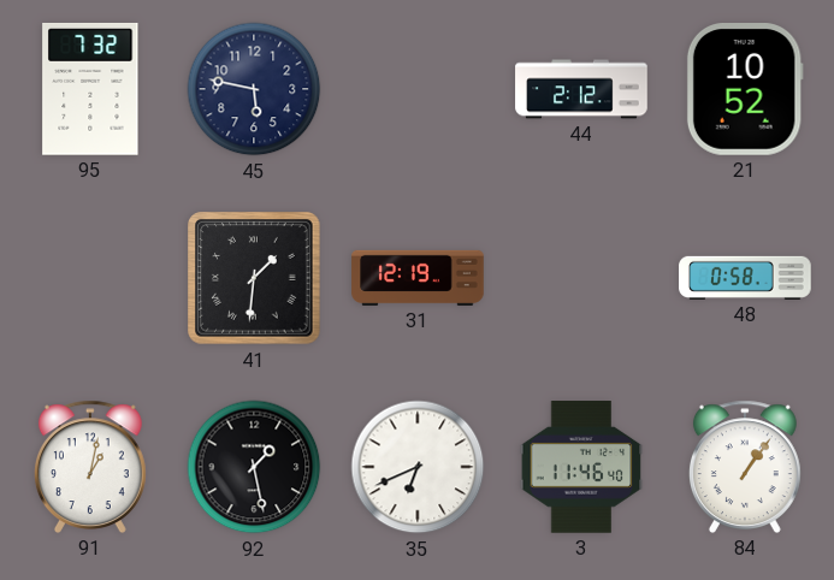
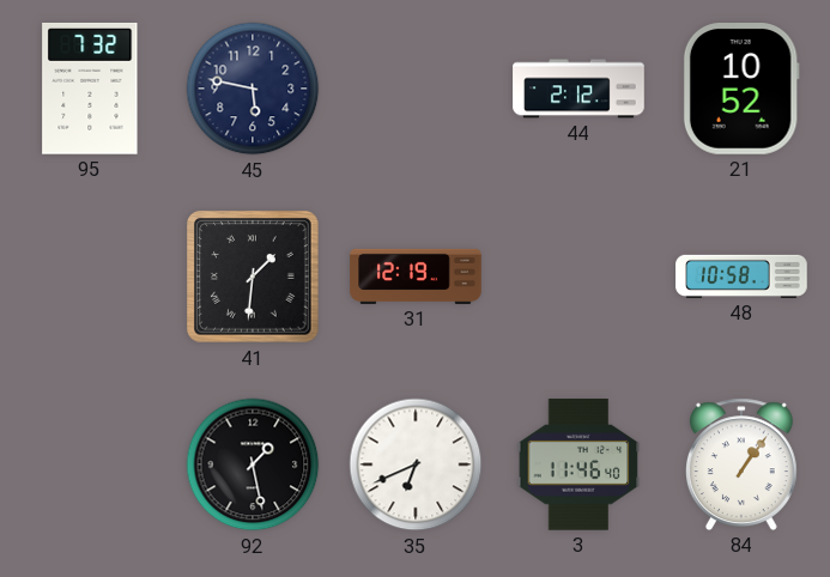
48: 0:58 -> 10:58
91: 1:02 -> none
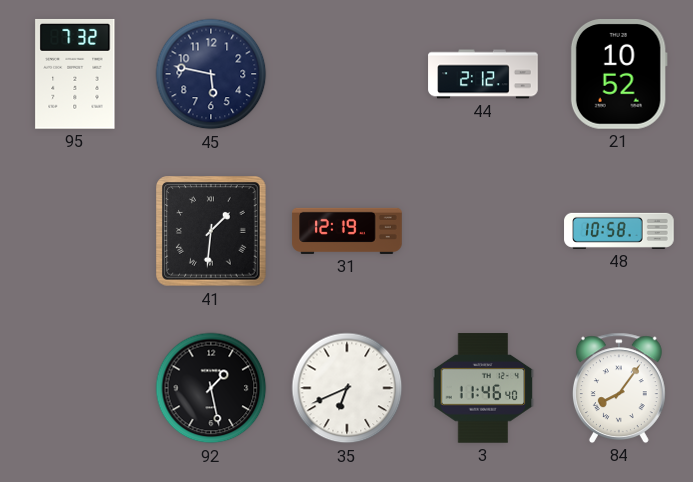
84: 1:06 -> 8:06
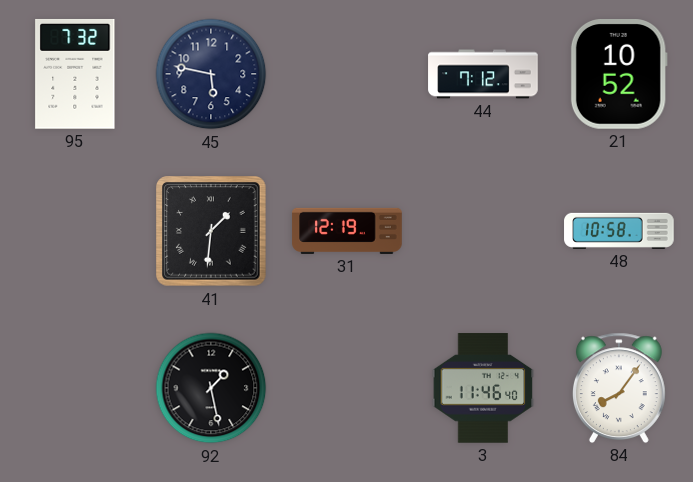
44: 2:12 -> 7:12
35: 6:41 -> none
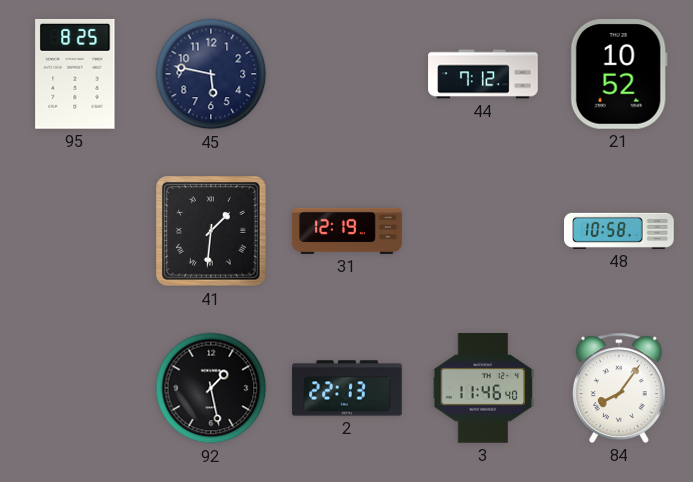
95: 7:32 -> 8:25
2: none -> 22:13
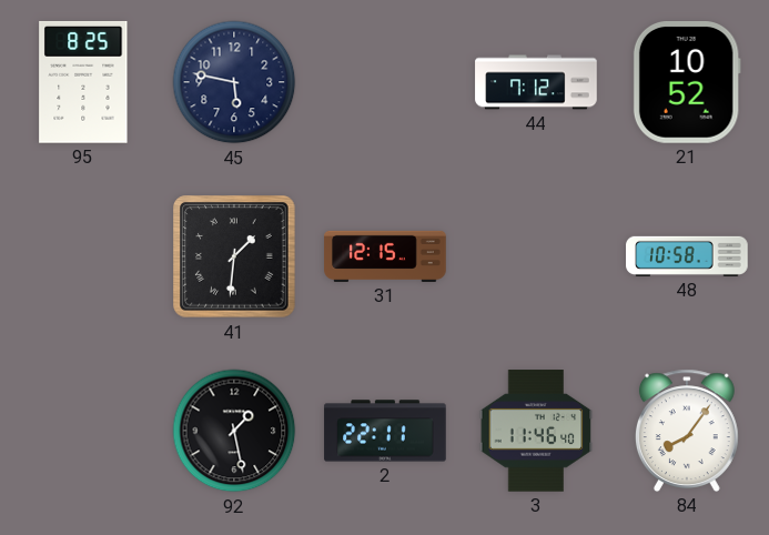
31: 12:19 -> 12:15
2: 22:13 -> 22:11
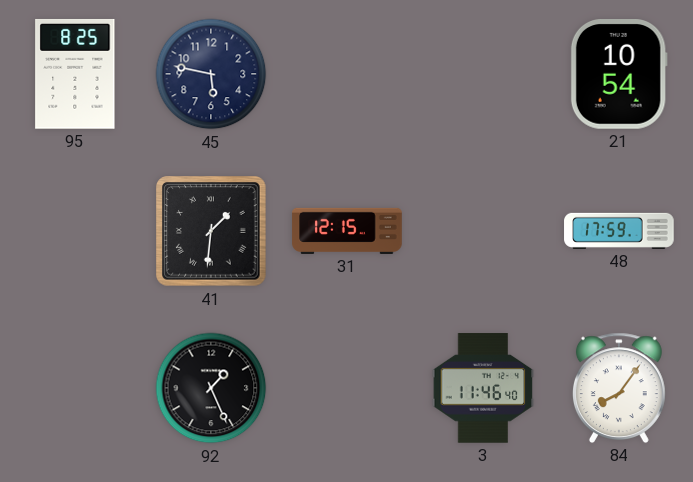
44: 7:12 -> none
21: 10:52 -> 10:54
48: 10:58 -> 17:59
92: 1:28 -> 1:26
2: 22:11 -> none
